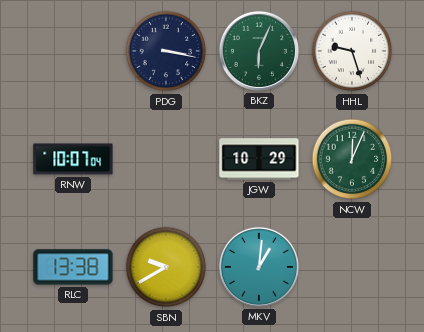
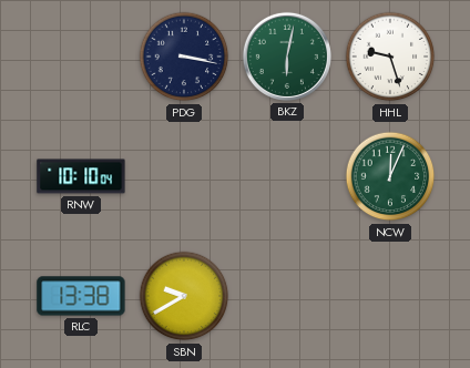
BKZ: 6:04 -> 6:02
RNW: 10:07 -> 10:10
JGW: 10:29 -> none
MKV: 1:01 -> none
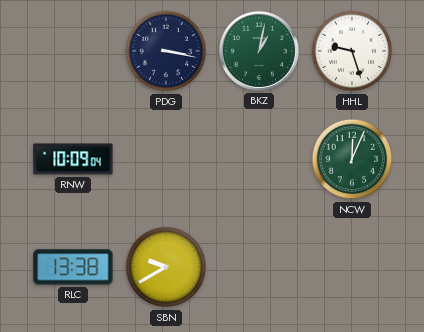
BKZ: 6:02 -> 1:02
RNW: 10:10 -> 10:09
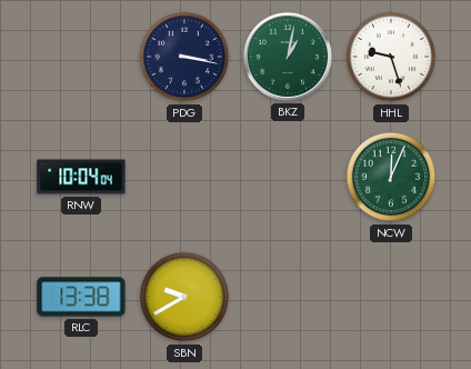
RNW: 10:09 -> 10:04
